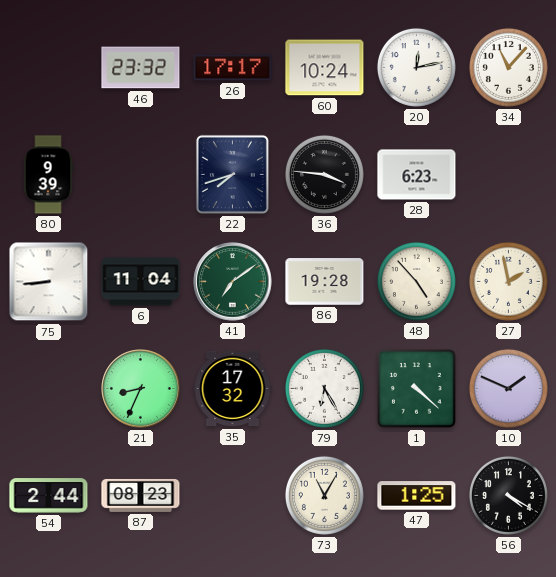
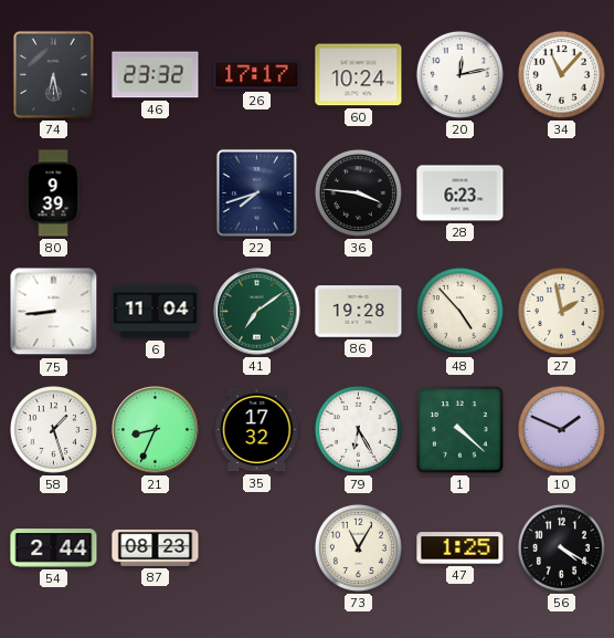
74: none -> 6:28
58: none -> 1:27
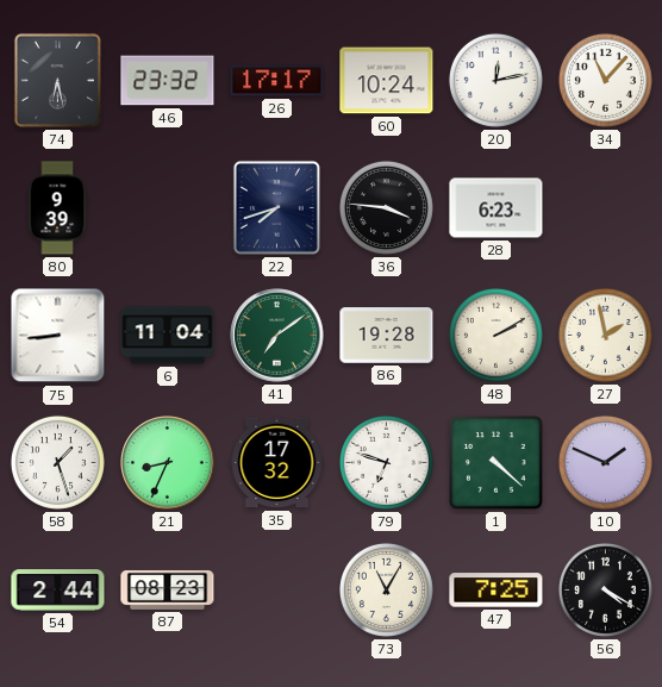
48: 4:53 -> 2:10
79: 6:25 -> 6:48
47: 1:25 -> 7:25
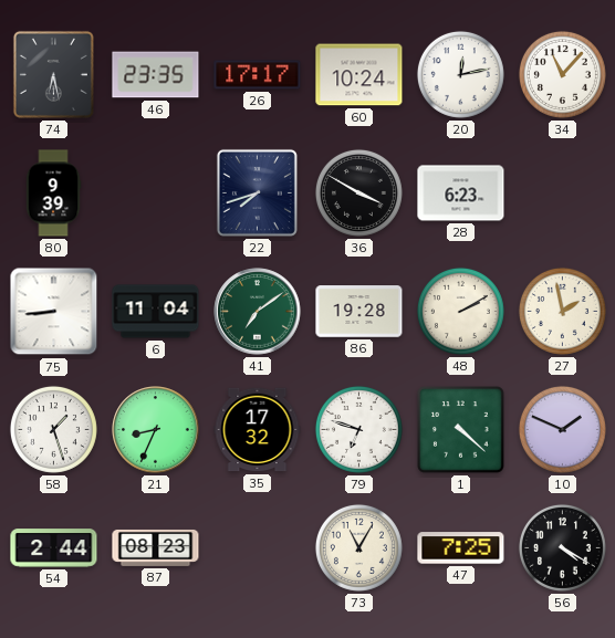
46: 23:32 -> 23:35
36: 3:46 -> 3:50
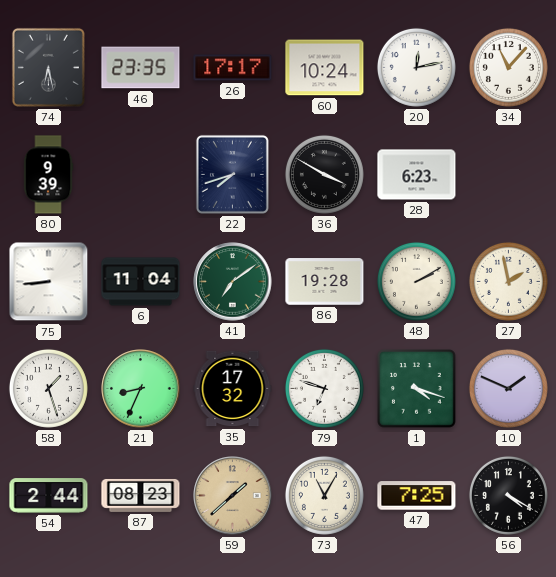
1: 4:22 -> 4:18
59: none -> 1:38
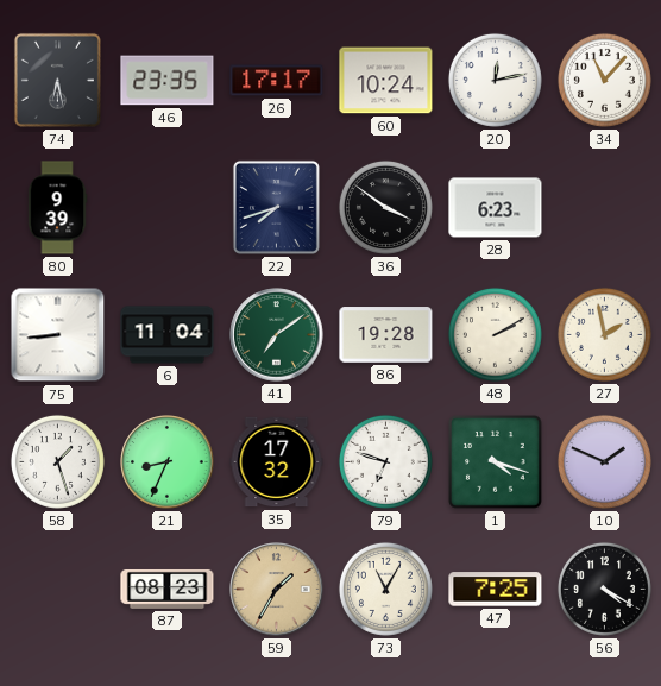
36: 3:50 -> 3:51
54: 2:44 -> none
59: 1:38 -> 1:35
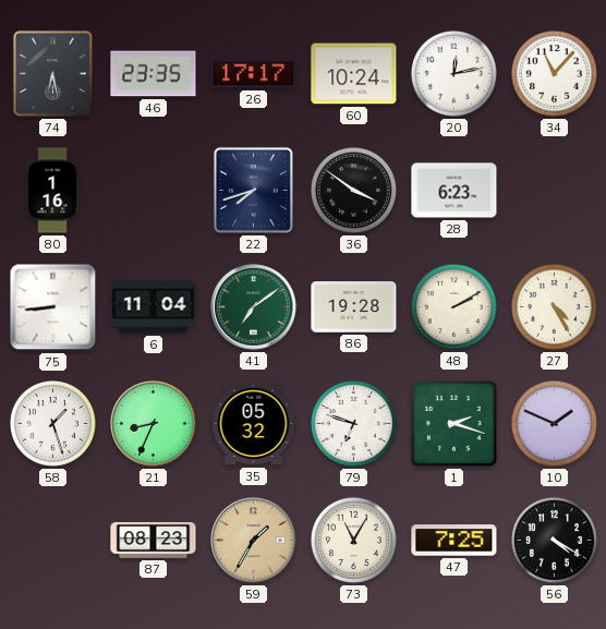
80: 9:39 -> 1:16
27: 1:58 -> 4:25
35: 17:32 -> 05:32
1: 4:18 -> 2:18
